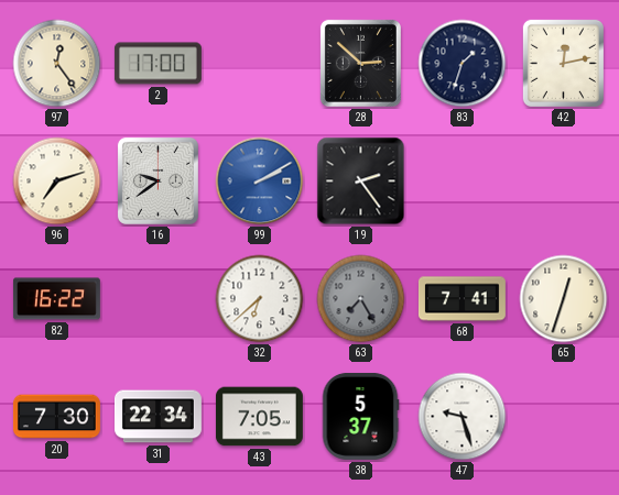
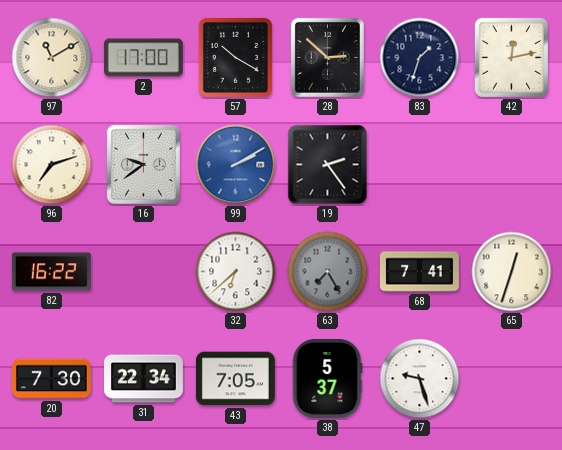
97: 12:24 -> 11:10
57: none -> 10:20
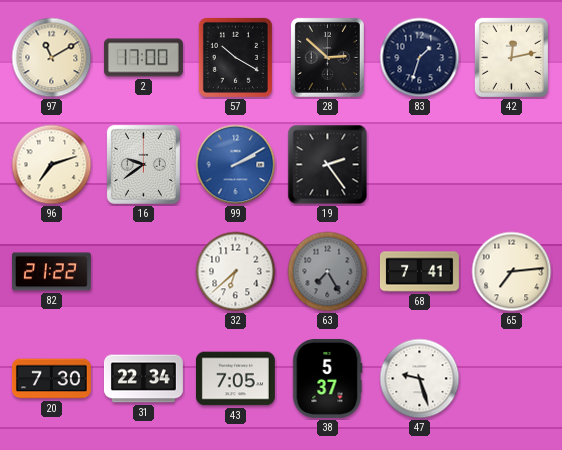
82: 16:22 -> 21:22
65: 12:33 -> 7:14
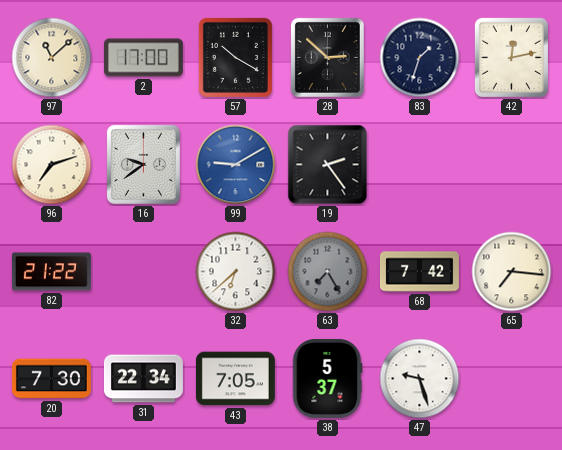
97: 11:10 -> 11:08
99: 2:10 -> 9:10
68: 7:41 -> 7:42
65: 7:14 -> 7:16
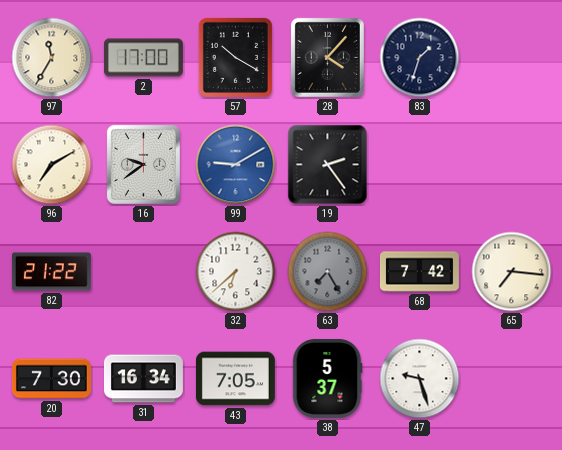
97: 11:08 -> 11:35
28: 2:52 -> 4:07
42: 12:13 -> none
96: 7:12 -> 7:10
31: 22:34 -> 16:34
